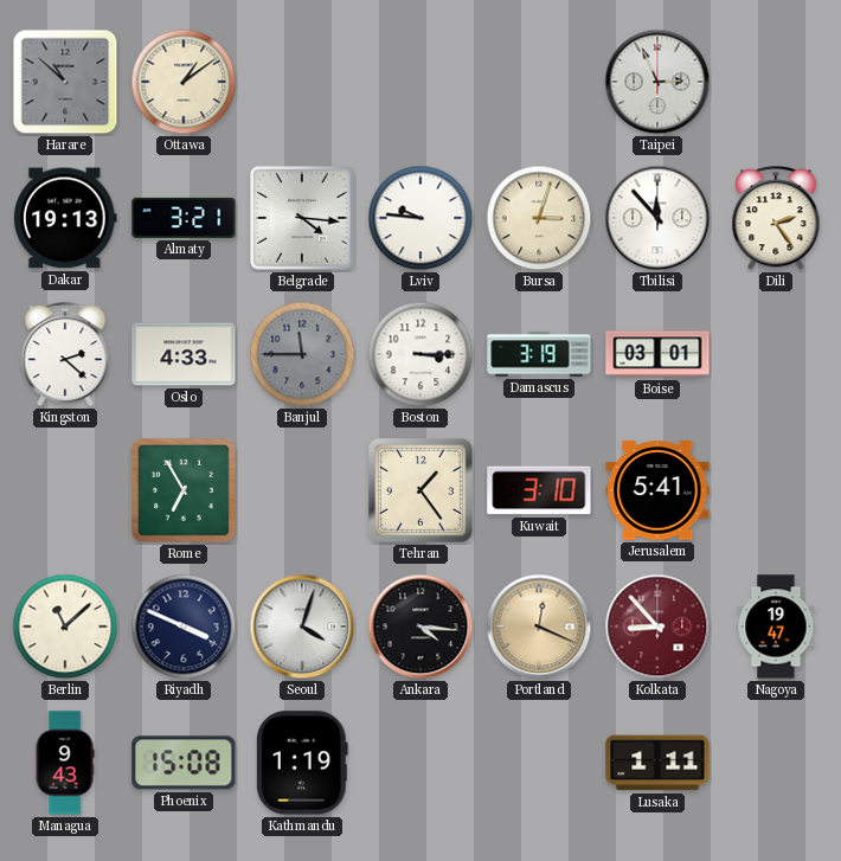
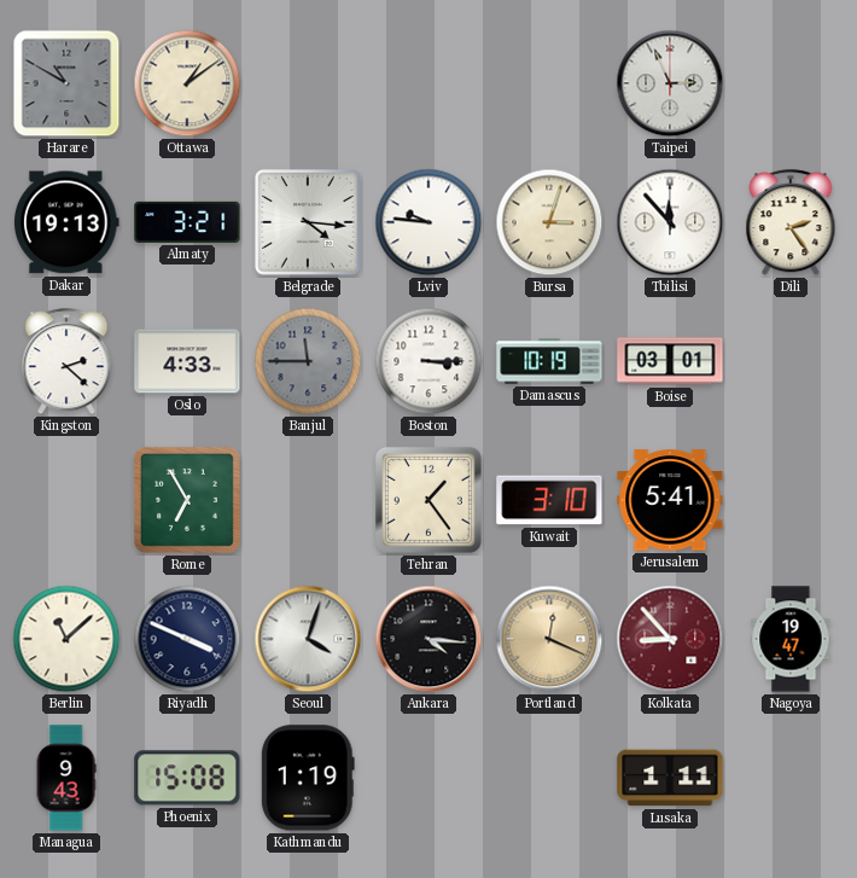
Harare: 10:52 -> 10:50
Damascus: 3:19 -> 10:19
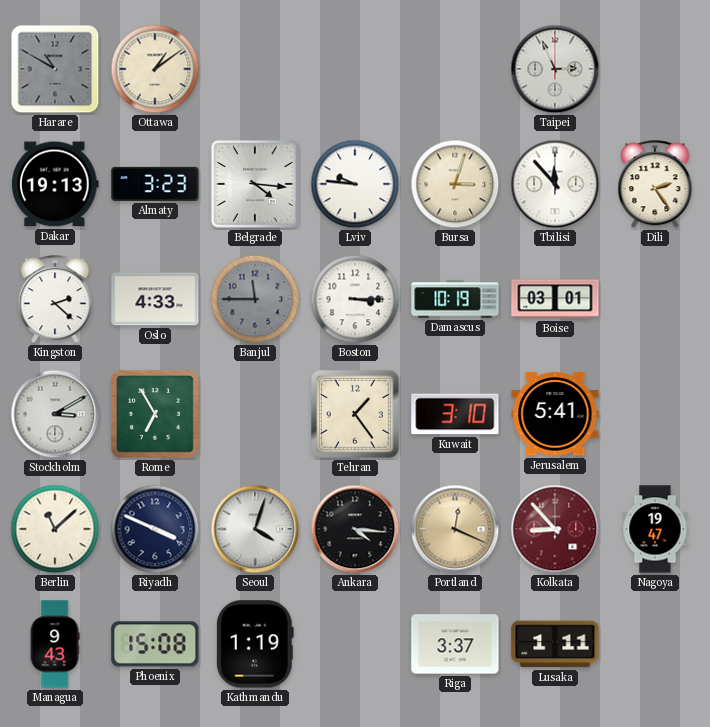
Almaty: 3:21 -> 3:23
Stockholm: none -> 3:10
Riga: none -> 3:37
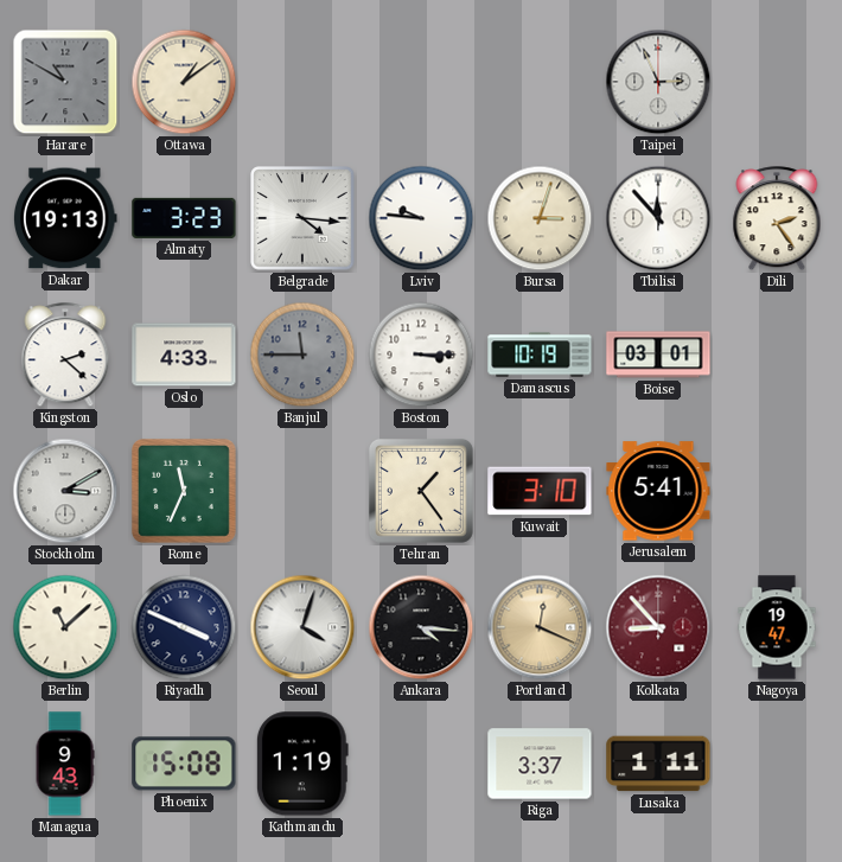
Rome: 6:55 -> 11:34
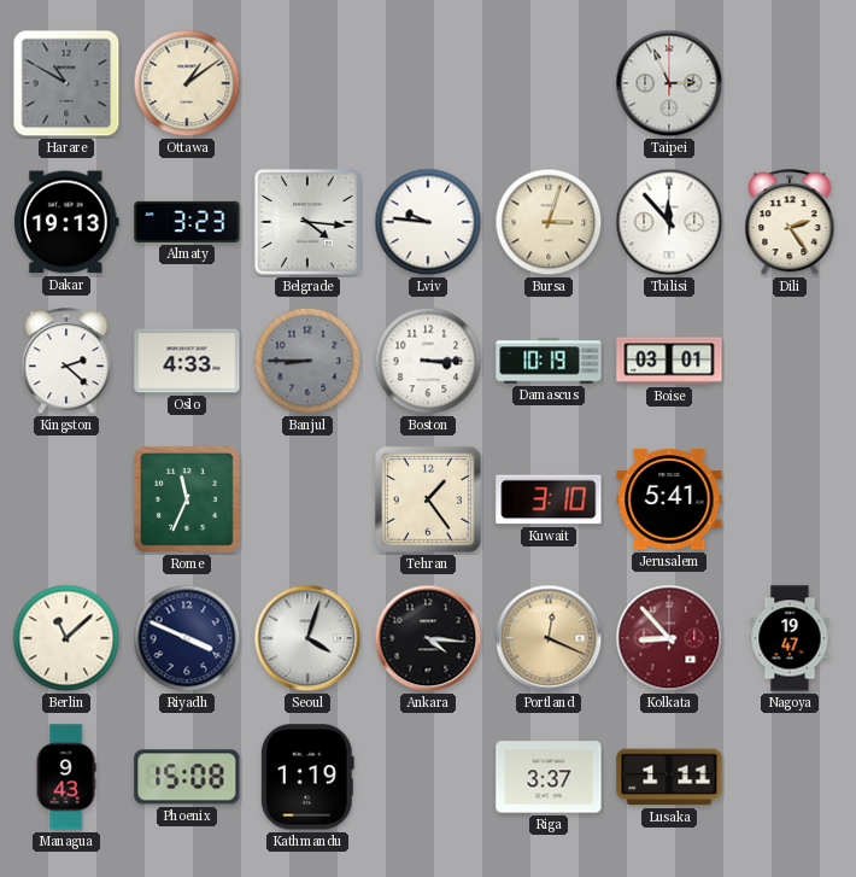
Banjul: 11:45 -> 8:45
Stockholm: 3:10 -> none
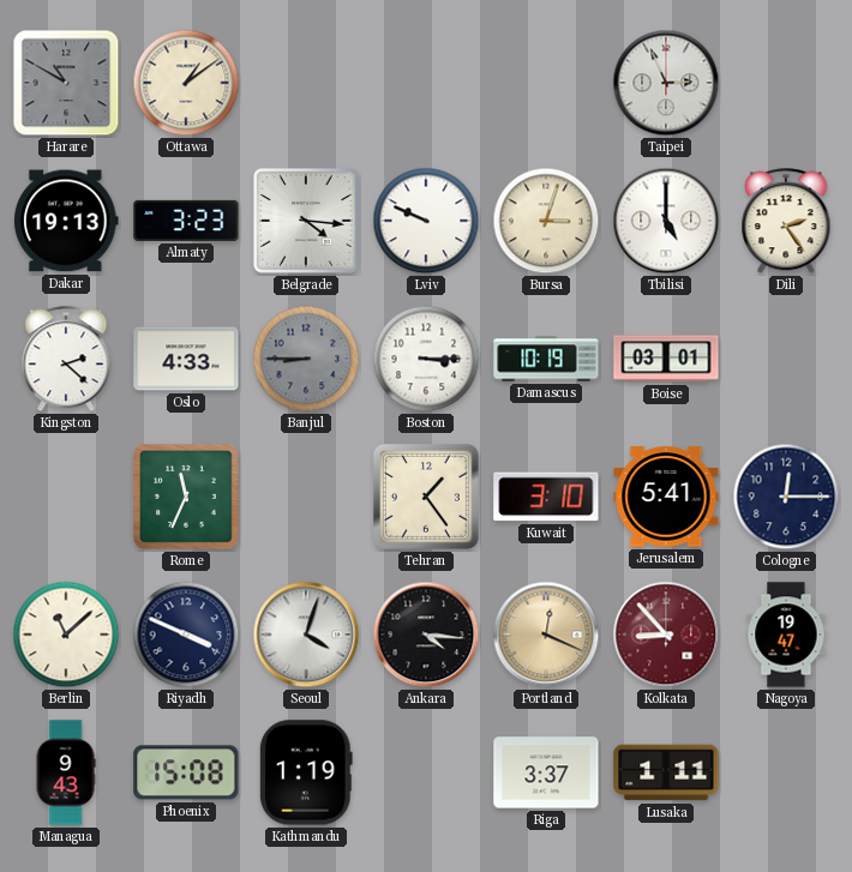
Lviv: 9:46 -> 9:49
Tbilisi: 11:53 -> 5:00
Cologne: none -> 12:15
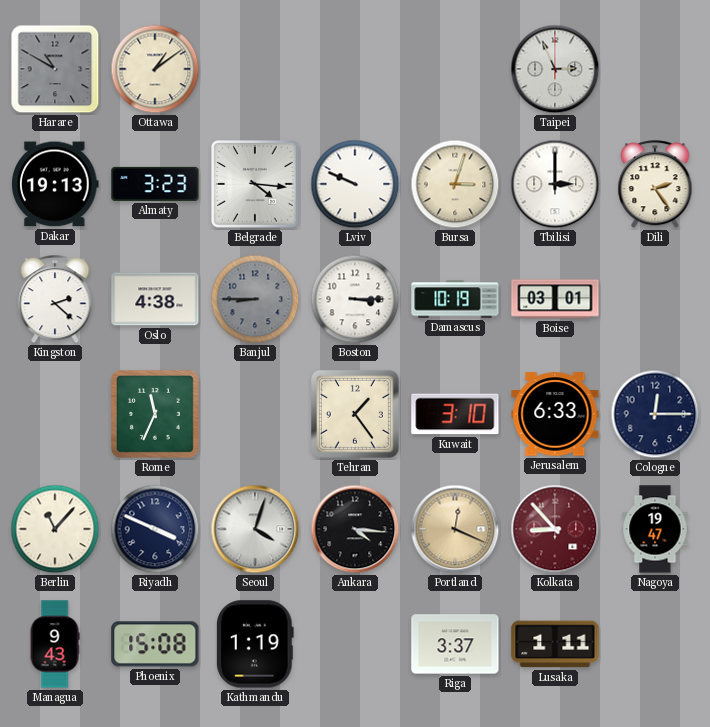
Tbilisi: 5:00 -> 3:00
Oslo: 4:33 -> 4:38
Jerusalem: 5:41 -> 6:33
Berlin: 11:08 -> 11:07
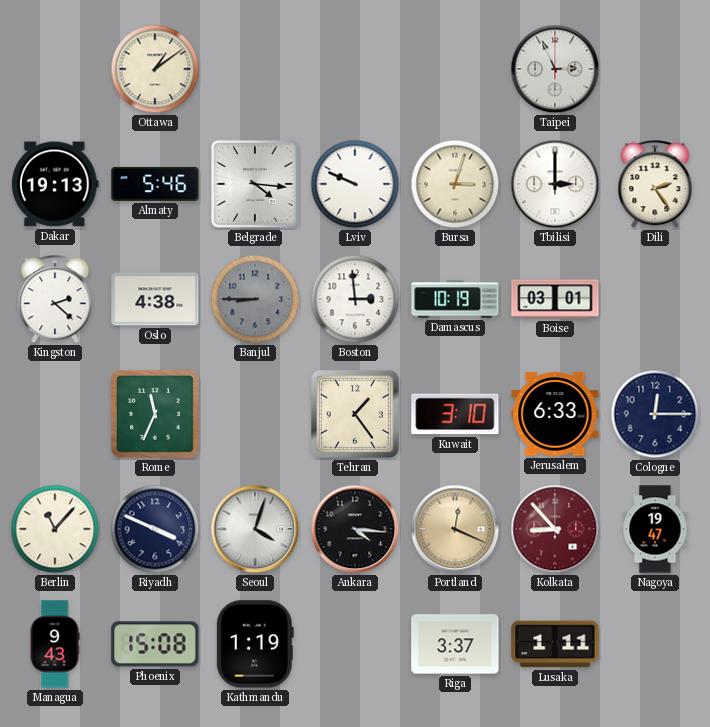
Harare: 10:50 -> none
Almaty: 3:23 -> 5:46
Boston: 3:15 -> 2:59
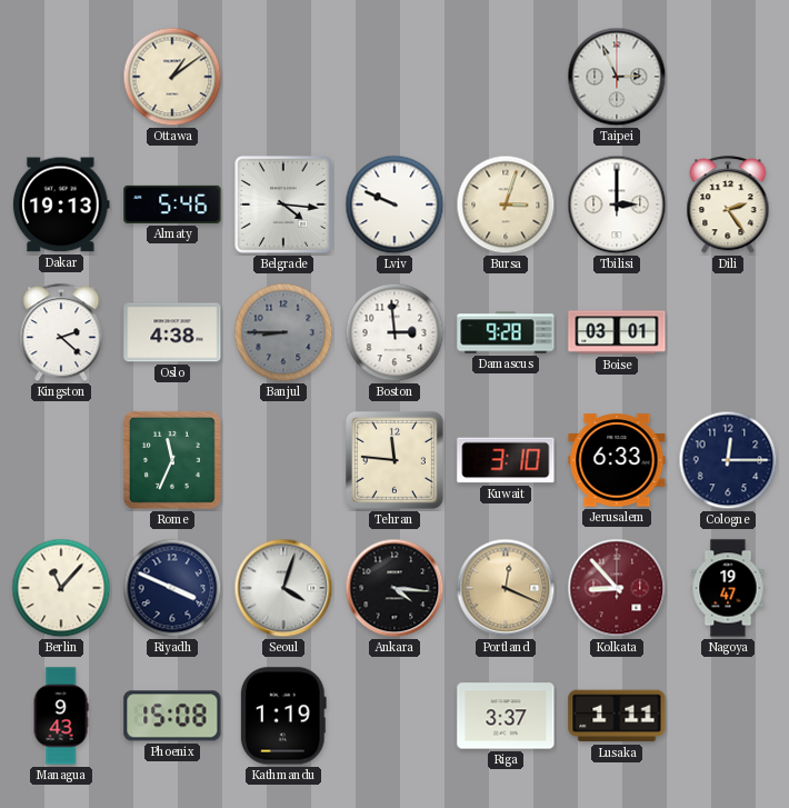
Damascus: 10:19 -> 9:28
Tehran: 1:24 -> 11:46
